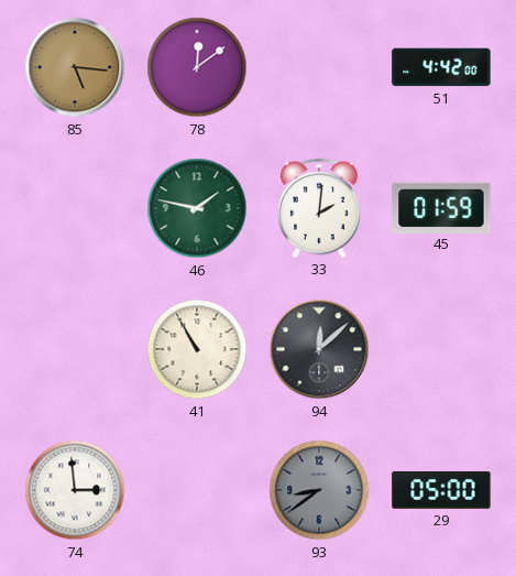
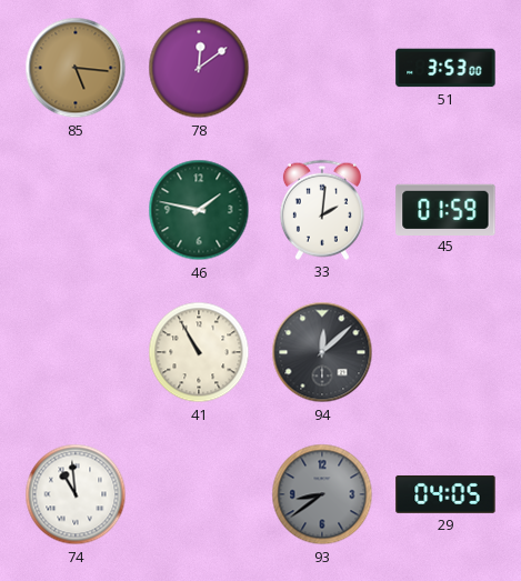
51: 4:42 -> 3:53
74: 2:59 -> 10:59
29: 05:00 -> 04:05
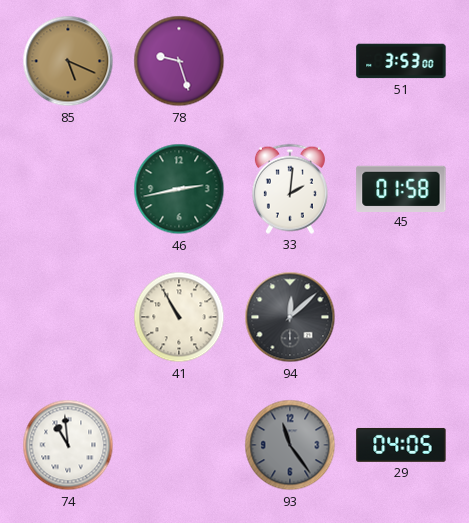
85: 5:16 -> 5:19
78: 12:09 -> 9:27
46: 1:47 -> 2:43
45: 01:59 -> 01:58
93: 8:39 -> 11:24
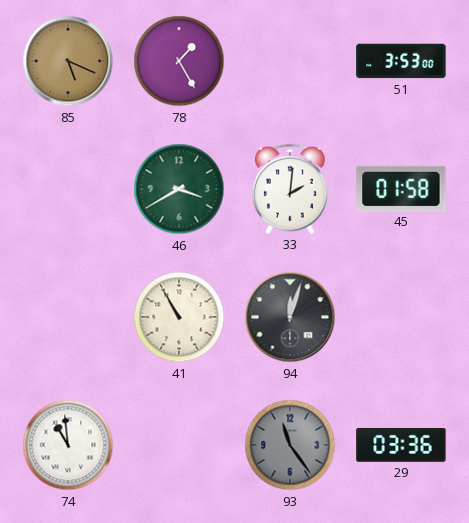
78: 9:27 -> 1:25
46: 2:43 -> 3:40
94: 12:08 -> 12:03
29: 04:05 -> 03:36
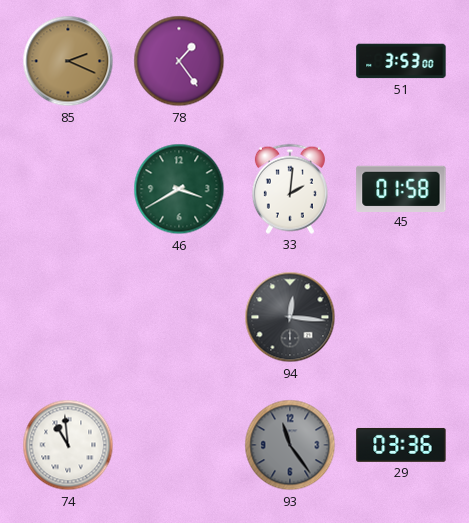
85: 5:19 -> 2:19
78: 1:25 -> 1:24
41: 10:55 -> none
94: 12:03 -> 12:16
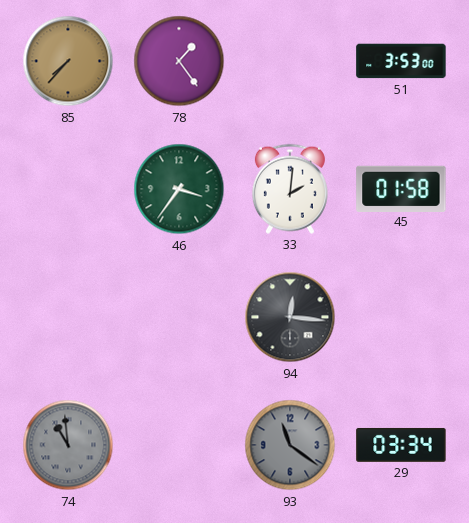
85: 2:19 -> 7:37
46: 3:40 -> 3:36
74 dial: white -> grey
93: 11:24 -> 11:21
29: 03:36 -> 03:34
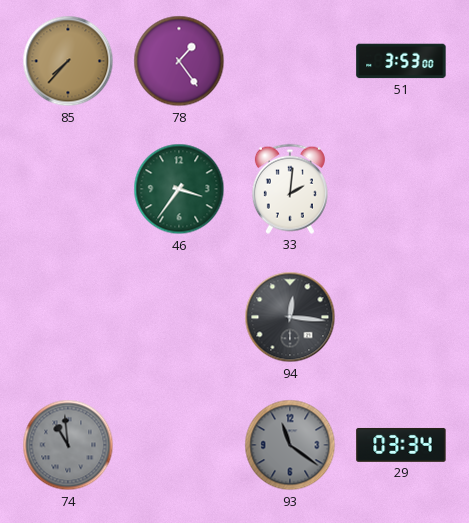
45: 01:58 -> none
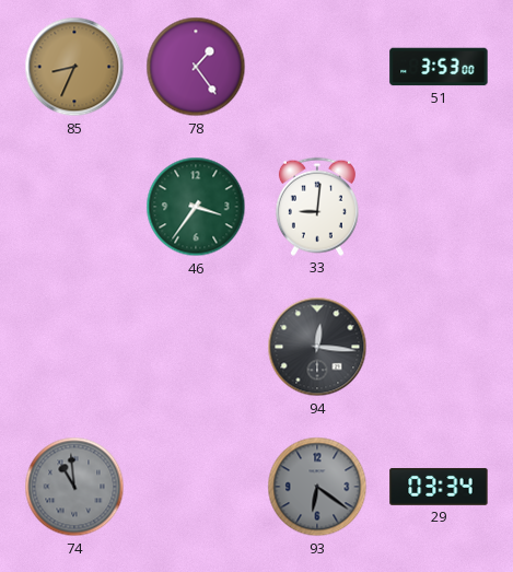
85: 7:37 -> 8:34
33: 2:01 -> 9:01
93: 11:21 -> 6:21
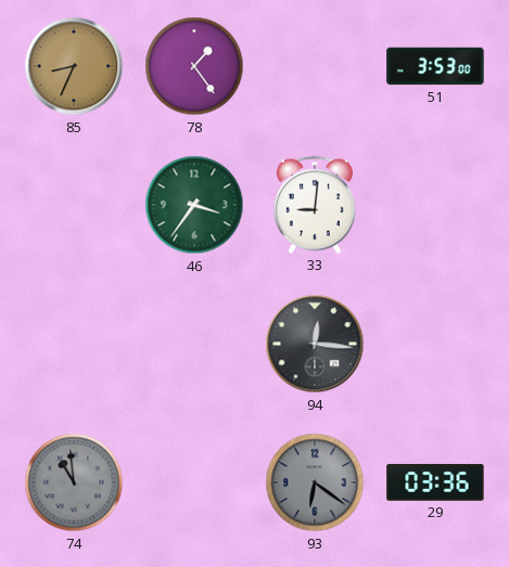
29: 03:34 -> 03:36
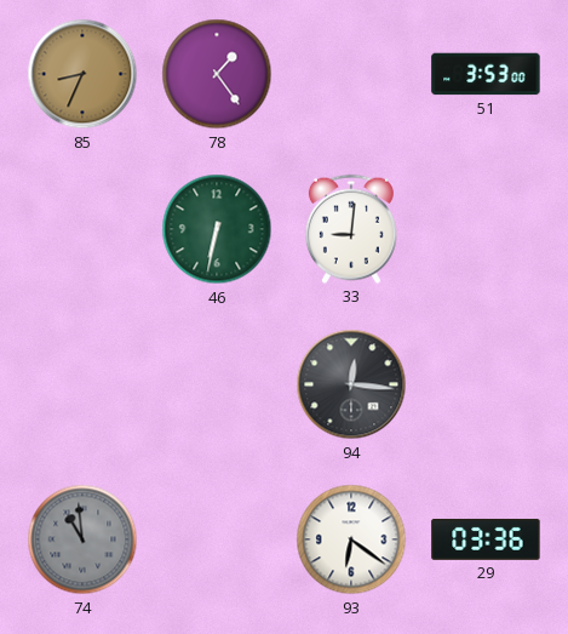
46: 3:36 -> 6:32
93 dial: grey -> white
